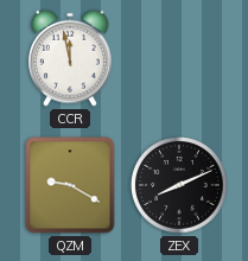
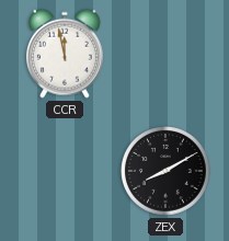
QZM: 9:20 -> none
ZEX: 8:11 -> 8:10
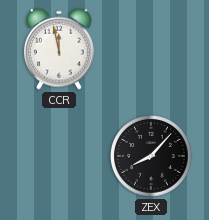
ZEX: 8:10 -> 8:07
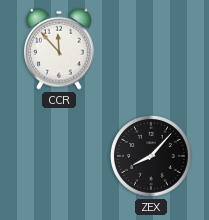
CCR: 11:58 -> 11:53
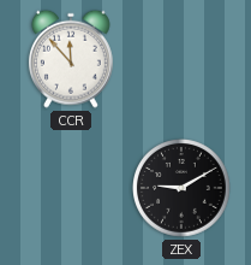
ZEX: 8:07 -> 9:10
